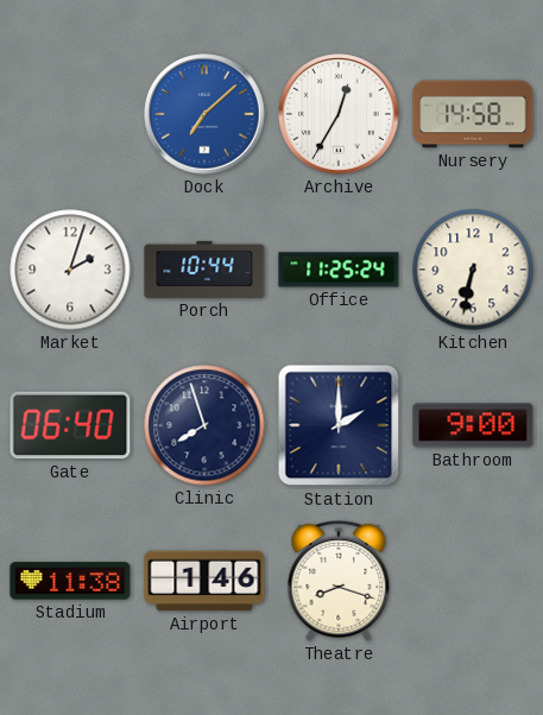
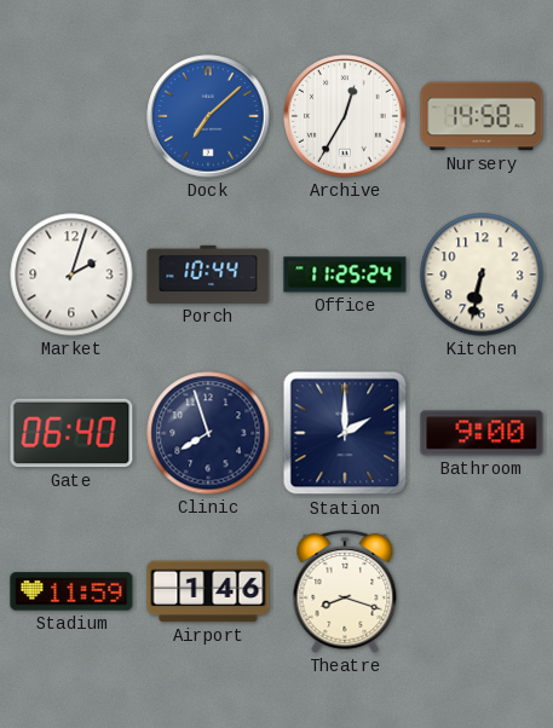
Stadium: 11:38 -> 11:59
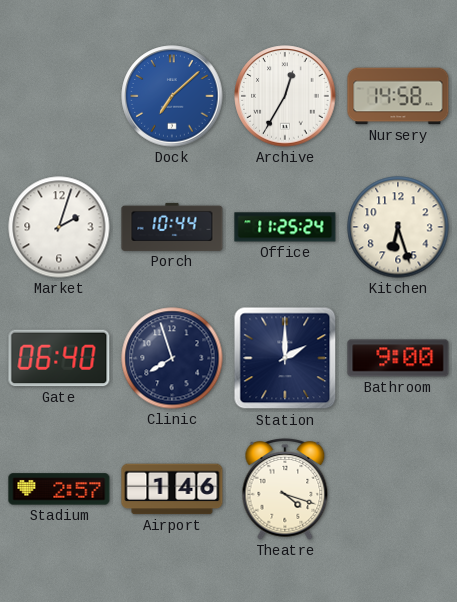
Kitchen: 6:32 -> 6:27
Stadium: 11:59 -> 2:57
Theatre: 8:18 -> 4:18
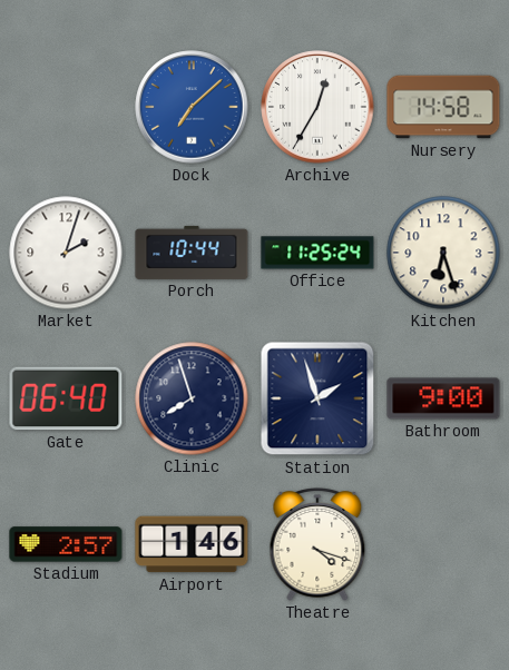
Station: 2:00 -> 1:57
